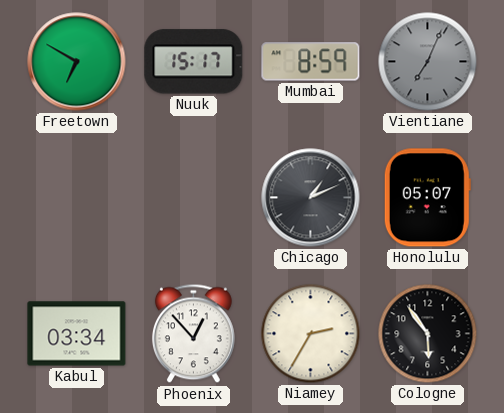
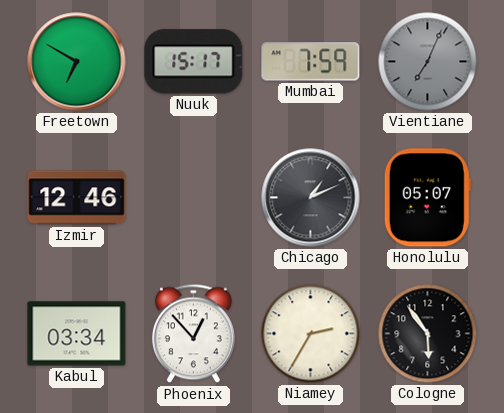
Mumbai: 8:59 -> 7:59
Izmir: none -> 12:46
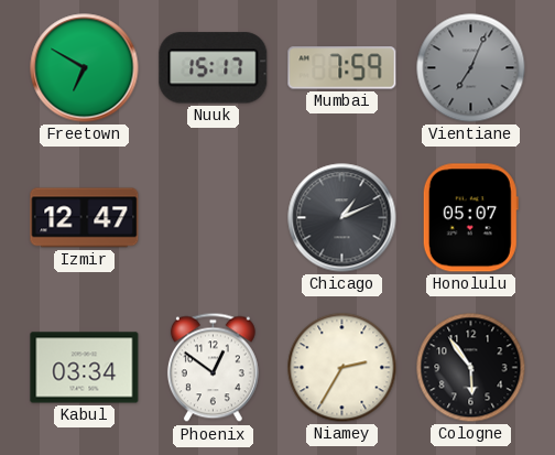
Izmir: 12:46 -> 12:47
Phoenix: 12:53 -> 12:51
